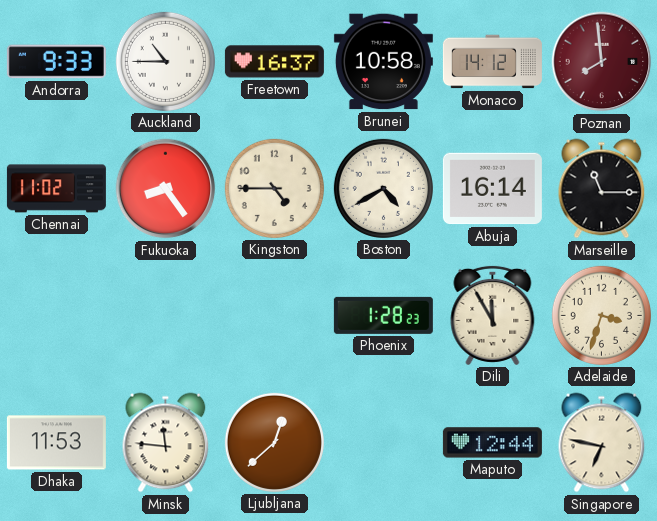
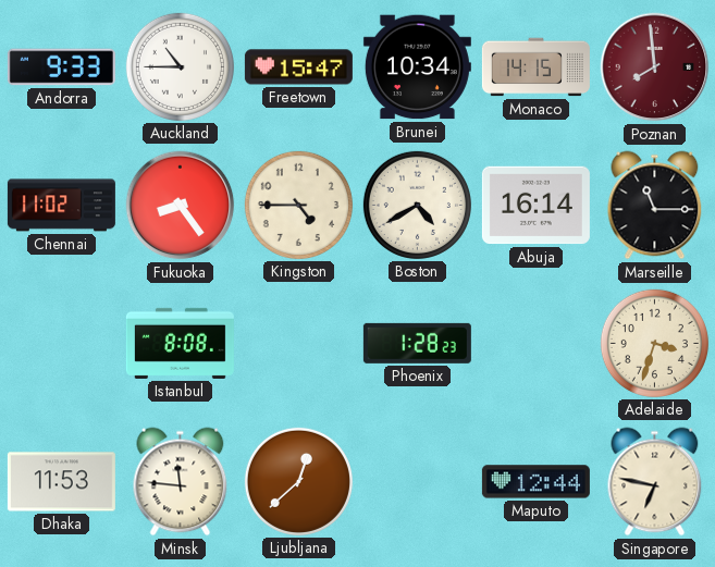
Freetown: 16:37 -> 15:47
Brunei: 10:58 -> 10:34
Monaco: 14:12 -> 14:15
Istanbul: none -> 8:08
Dili: 11:55 -> none
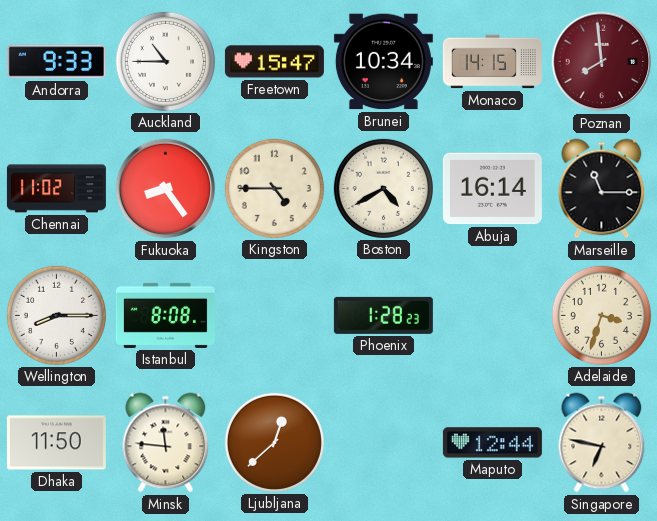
Wellington: none -> 8:15
Dhaka: 11:53 -> 11:50
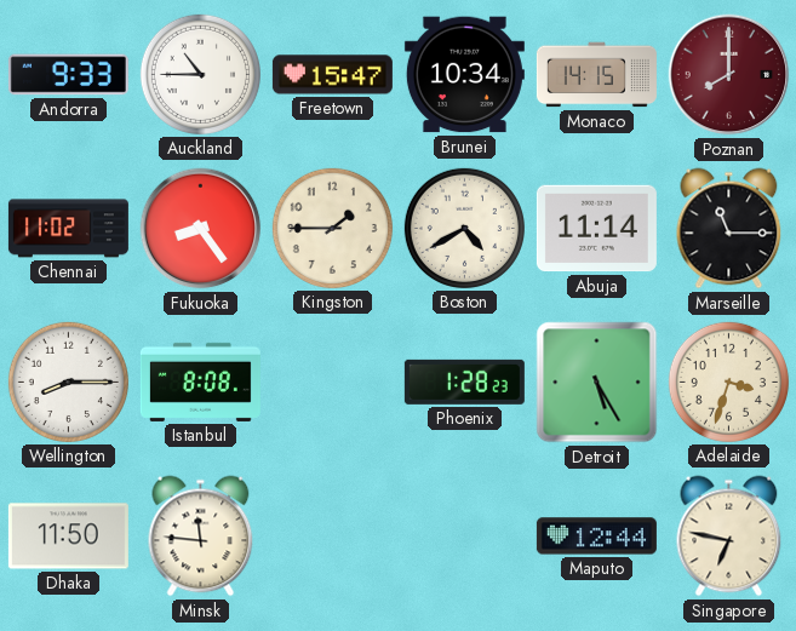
Poznan: 7:59 -> 8:00
Kingston: 4:45 -> 1:45
Abuja: 16:14 -> 11:14
Detroit: none -> 5:25
Ljubljana: 12:38 -> none
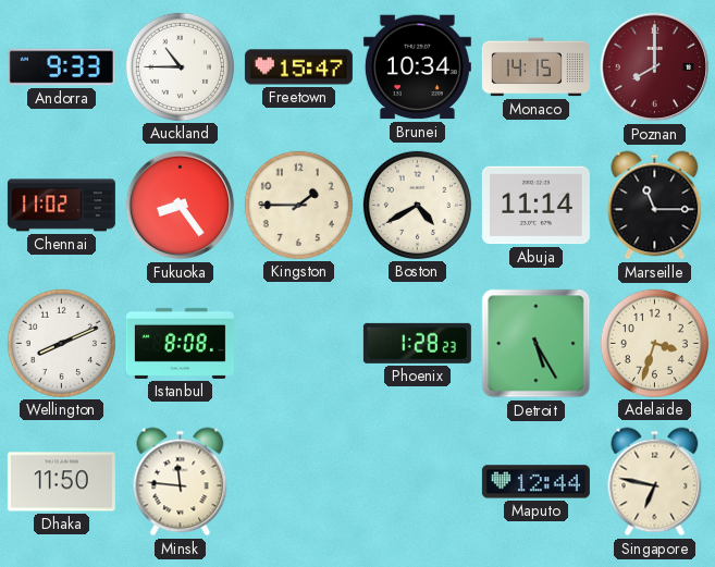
Wellington: 8:15 -> 8:11
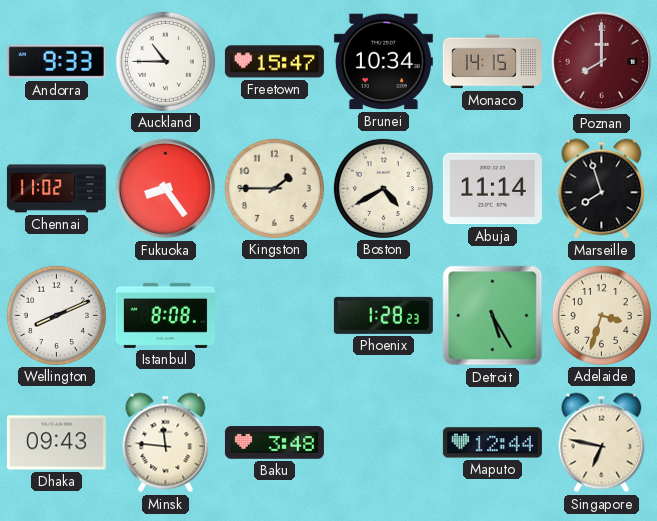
Marseille: 11:15 -> 7:57
Dhaka: 11:50 -> 09:43
Baku: none -> 3:48
